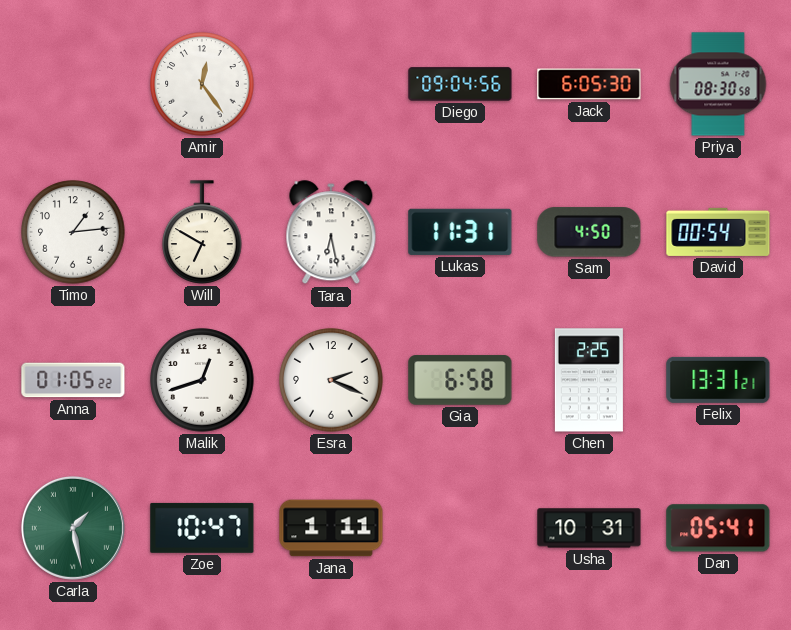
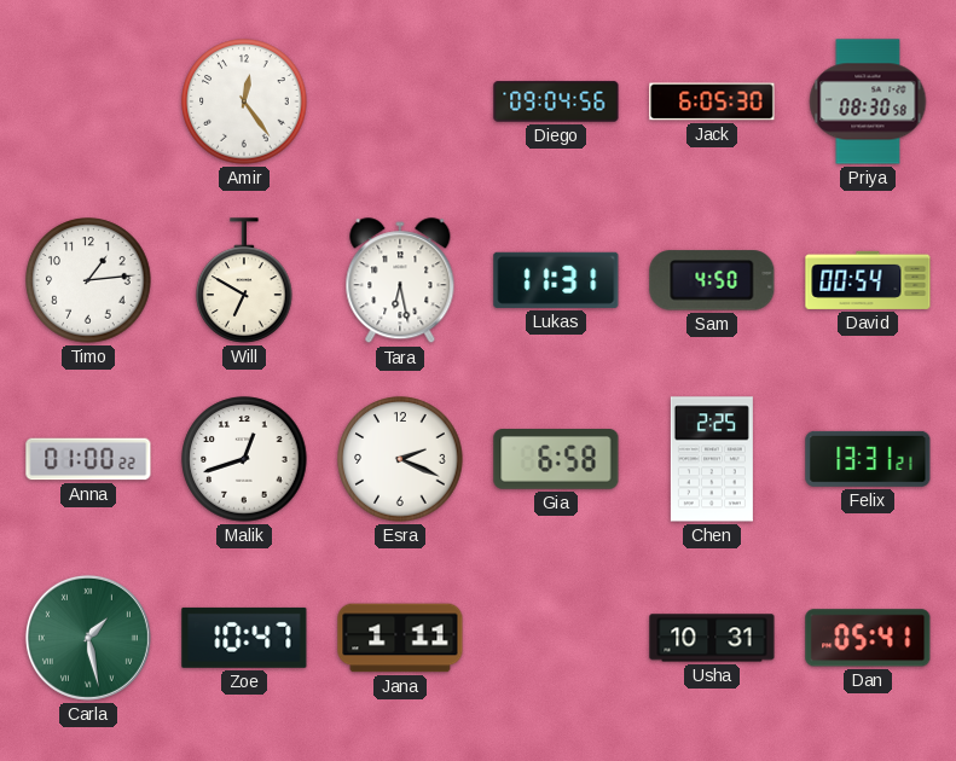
Anna: 01:05 -> 01:00
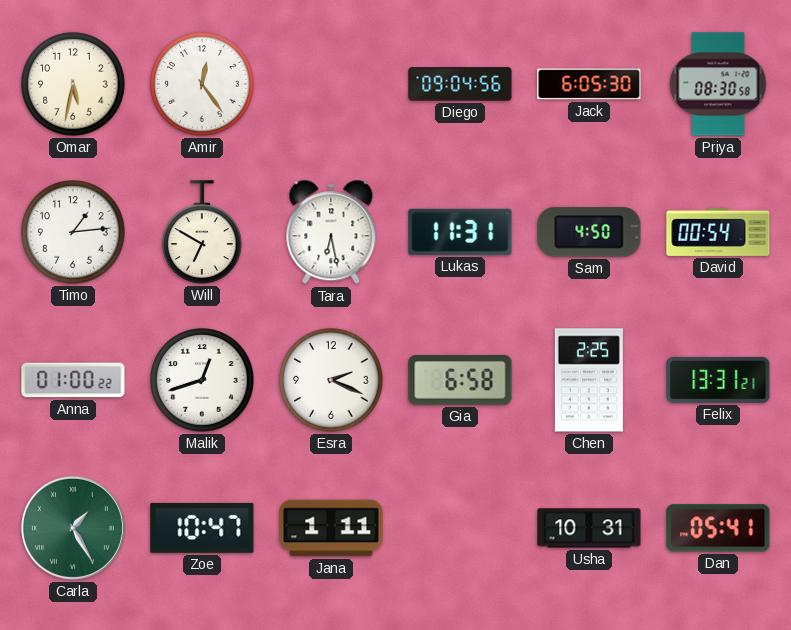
Omar: none -> 5:32
Carla: 1:28 -> 1:25
